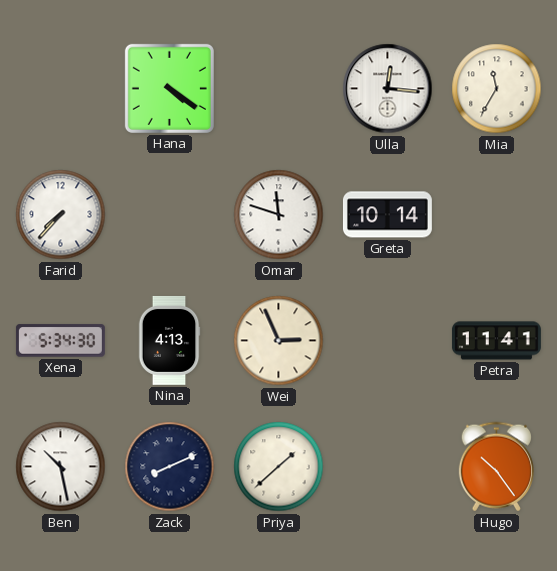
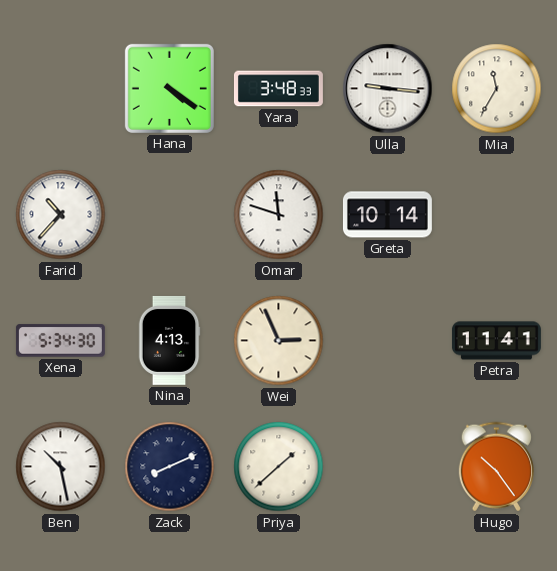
Yara: none -> 3:48
Ulla: 12:16 -> 9:16
Farid: 7:37 -> 10:37
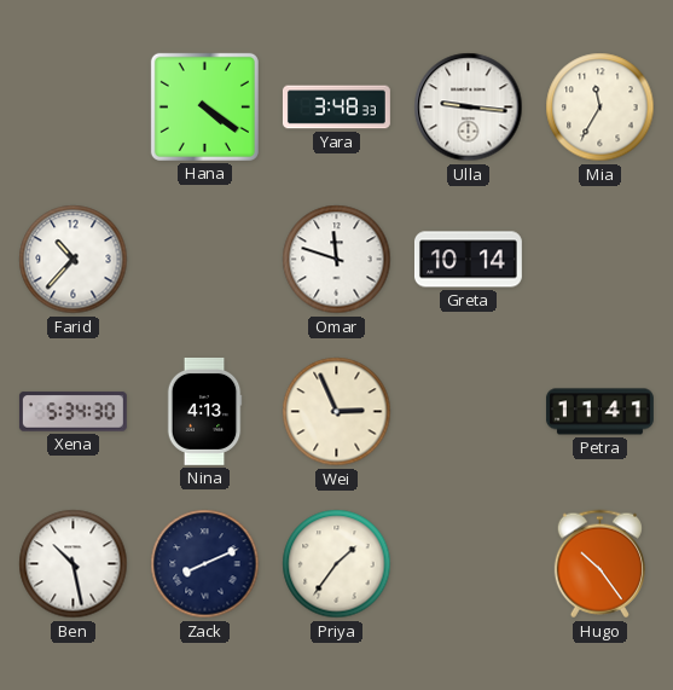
Priya: 1:38 -> 1:36
